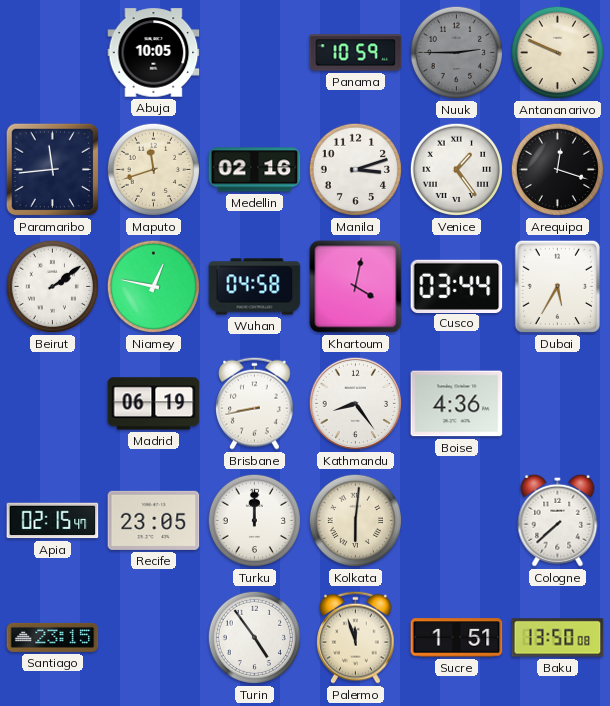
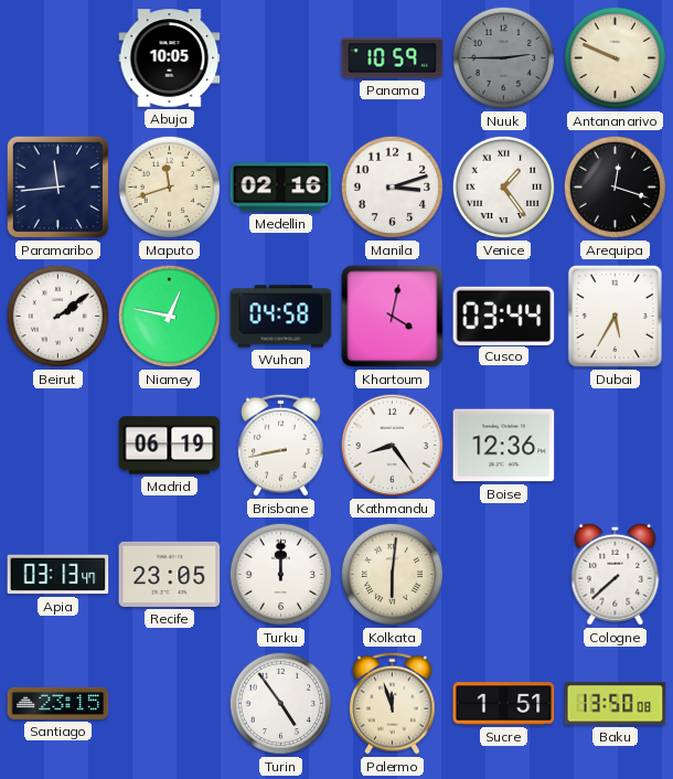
Boise: 4:36 -> 12:36
Apia: 02:15 -> 03:13
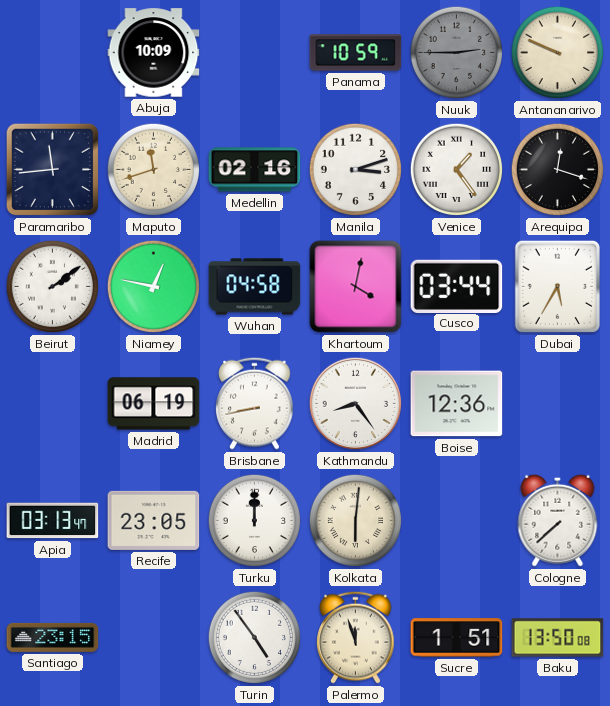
Abuja: 10:05 -> 10:09
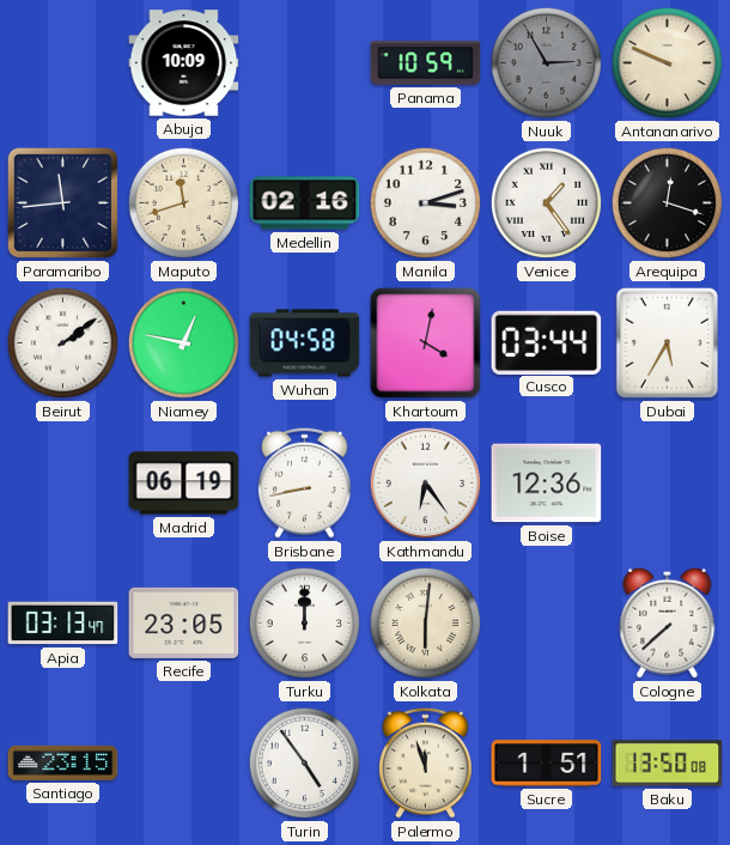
Nuuk: 2:45 -> 2:55
Kathmandu: 8:24 -> 6:24
